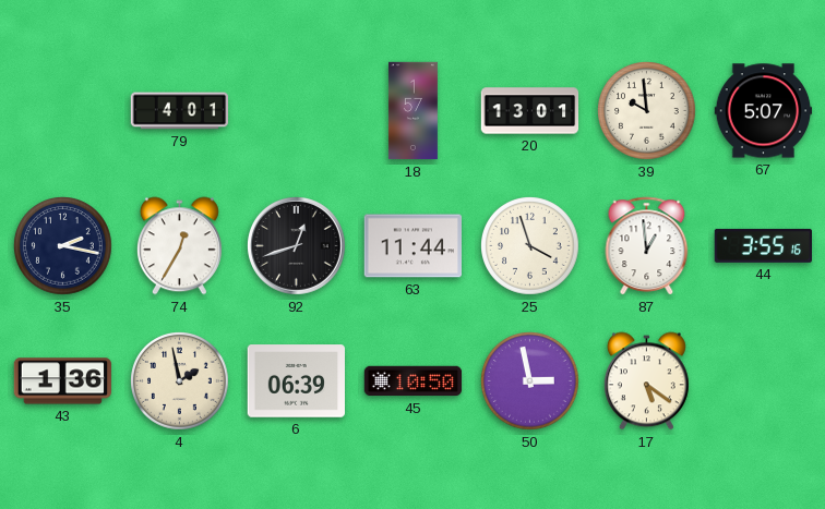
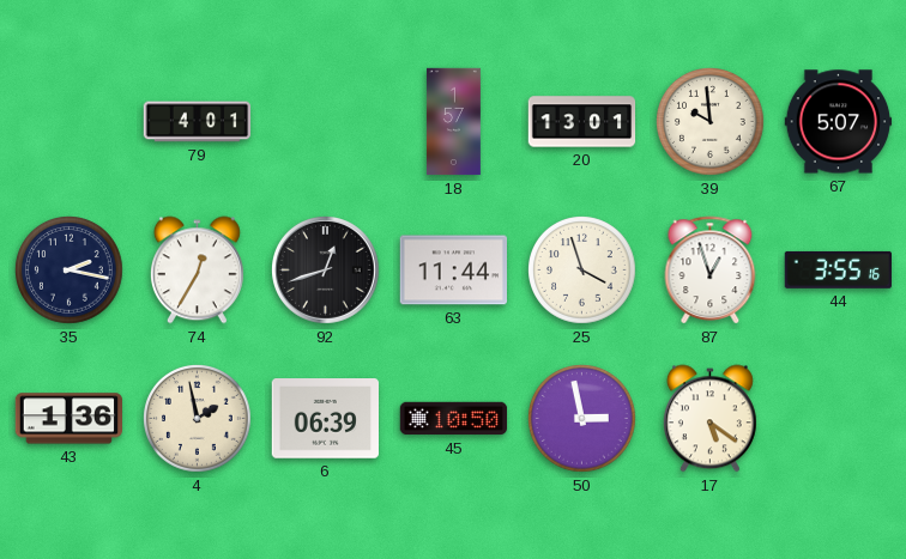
87: 12:59 -> 12:57
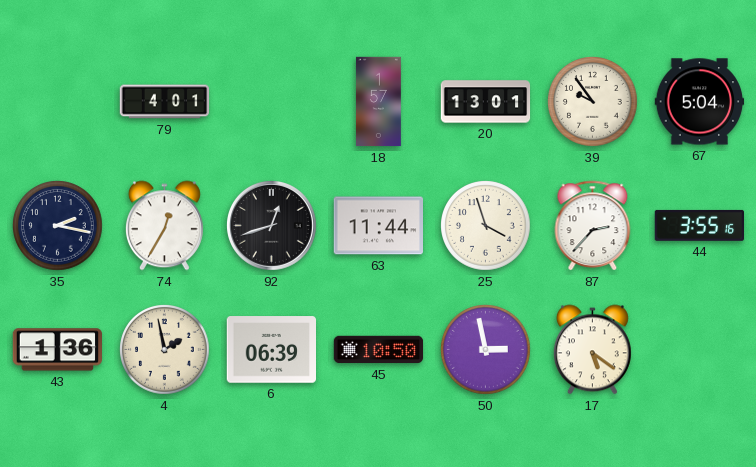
39: 9:59 -> 9:54
67: 5:07 -> 5:04
87: 12:57 -> 2:37
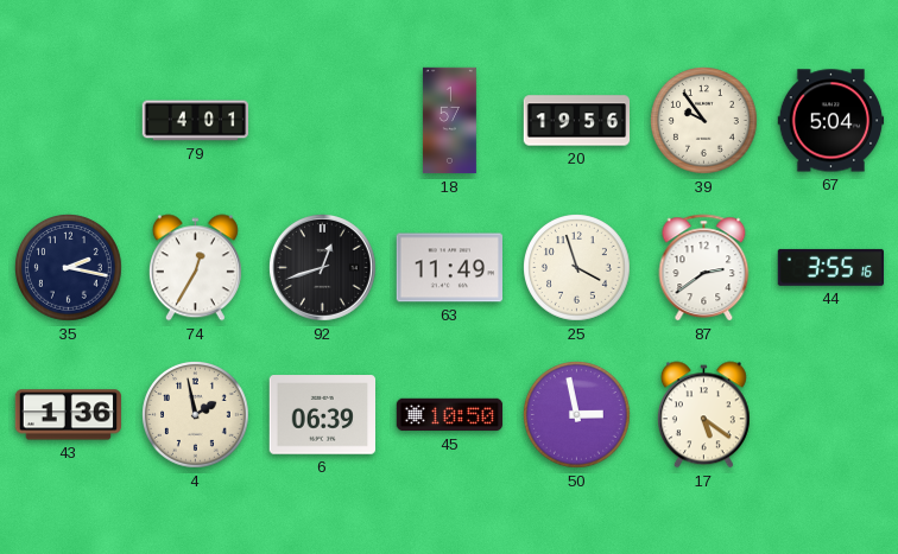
20: 13:01 -> 19:56
63: 11:44 -> 11:49
87: 2:37 -> 2:39
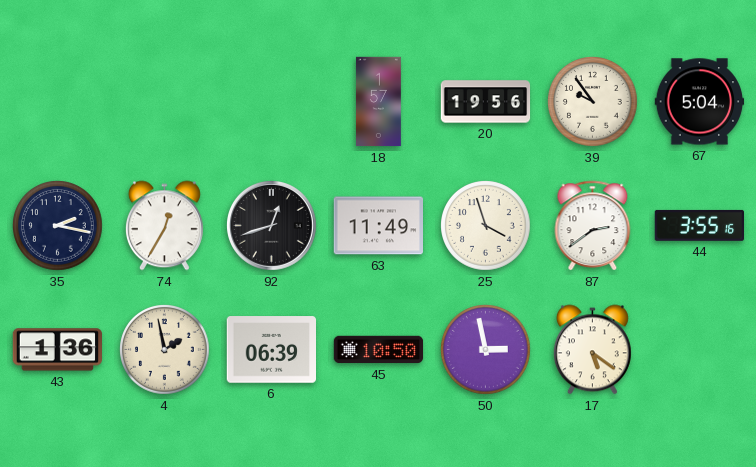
79: 4:01 -> none
